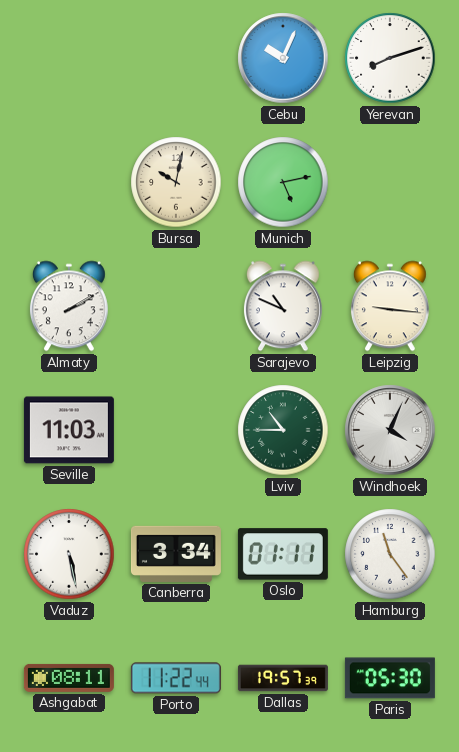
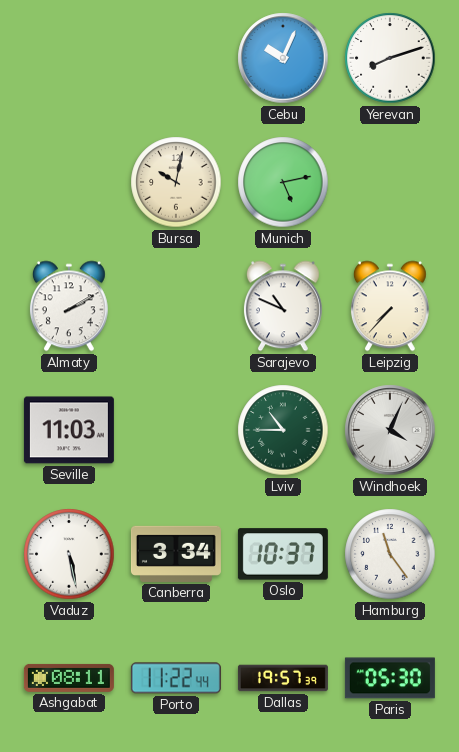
Leipzig: 9:16 -> 7:37
Oslo: 01:11 -> 10:37
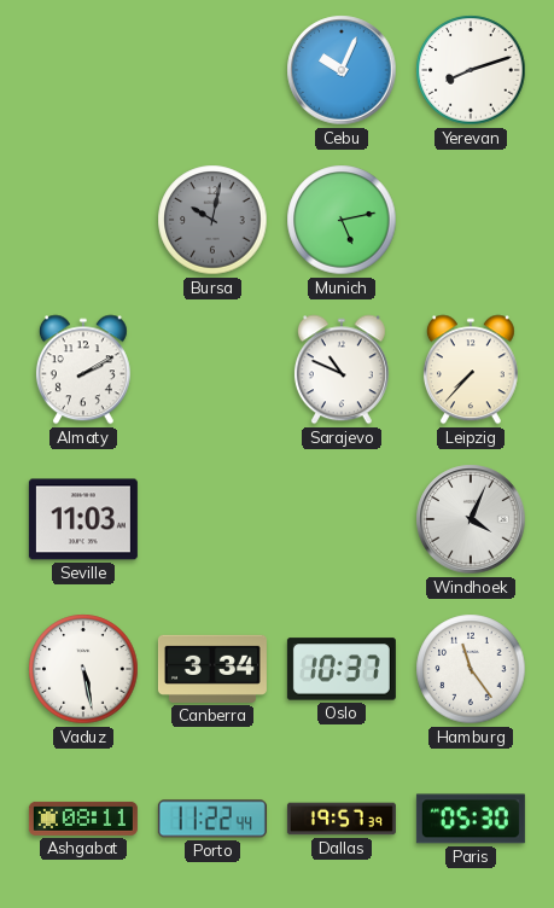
Bursa dial: cream -> grey
Lviv: 10:45 -> none
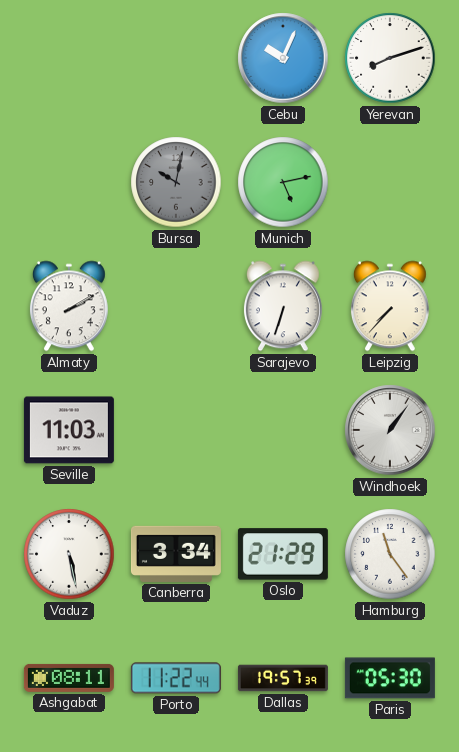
Sarajevo: 10:49 -> 6:33
Windhoek: 4:04 -> 1:06
Oslo: 10:37 -> 21:29
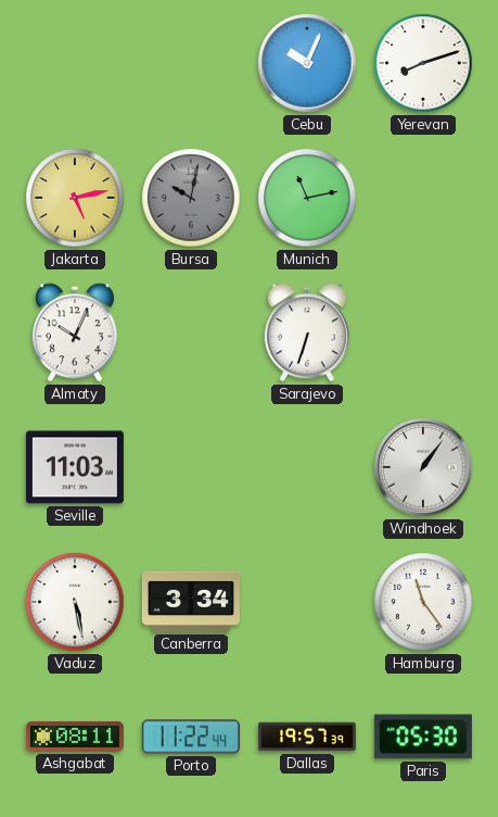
Jakarta: none -> 5:13
Munich: 5:13 -> 11:13
Almaty: 2:10 -> 10:04
Leipzig: 7:37 -> none
Oslo: 21:29 -> none
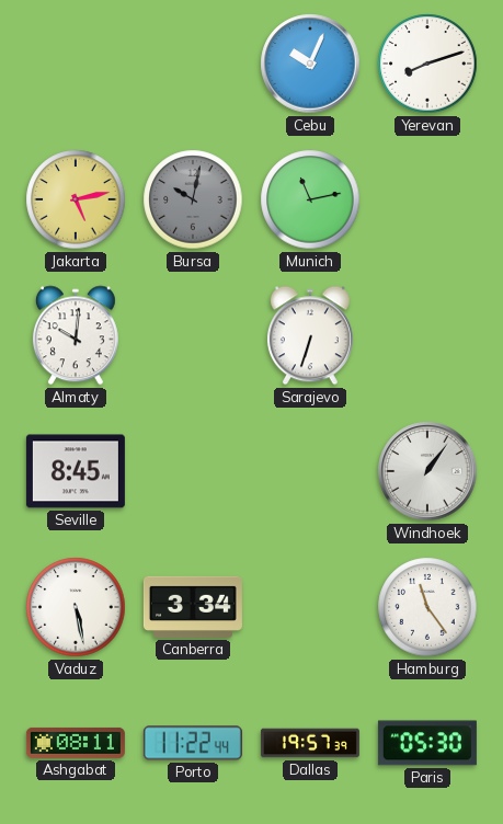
Almaty: 10:04 -> 10:01
Seville: 11:03 -> 8:45
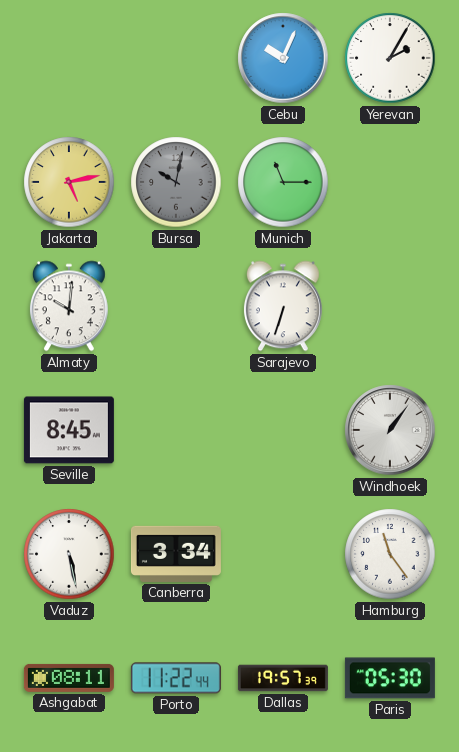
Yerevan: 8:12 -> 2:05
Munich: 11:13 -> 11:15
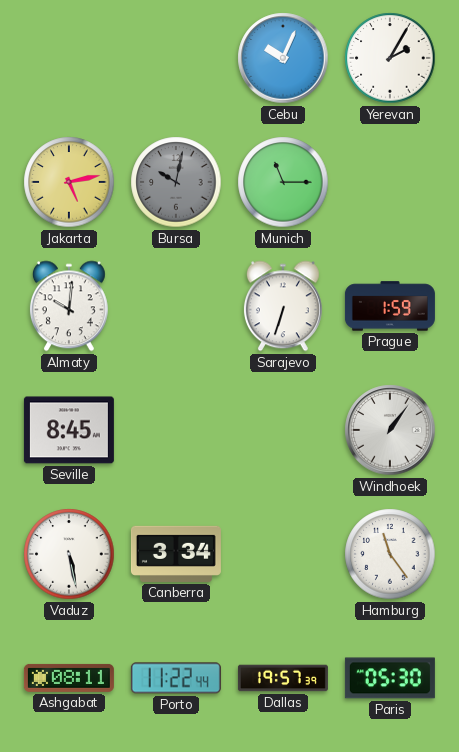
Prague: none -> 1:59
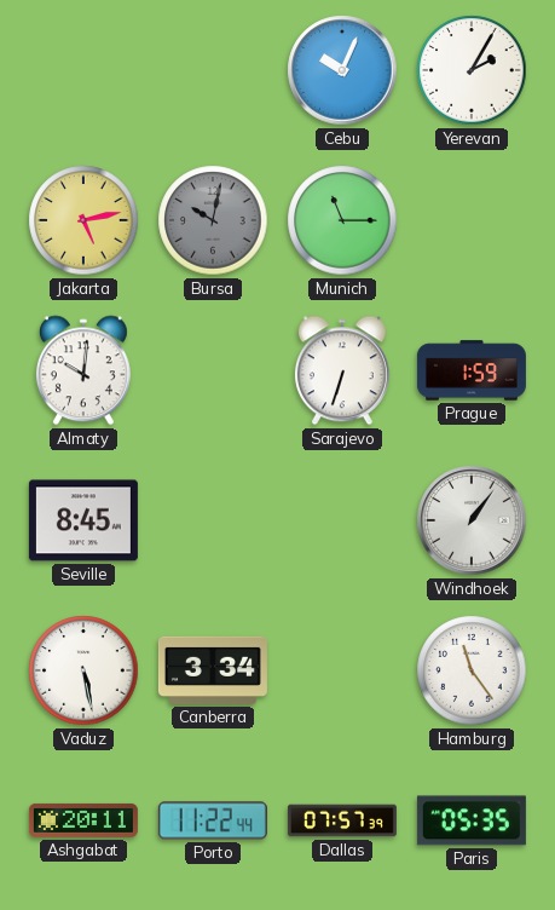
Ashgabat: 08:11 -> 20:11
Dallas: 19:57 -> 07:57
Paris: 05:30 -> 05:35
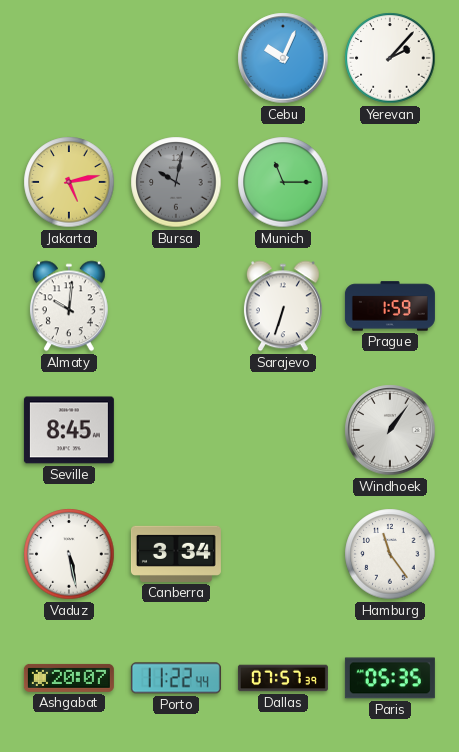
Yerevan: 2:05 -> 2:07
Ashgabat: 20:11 -> 20:07
